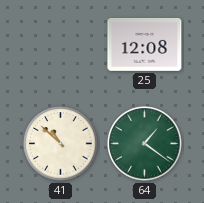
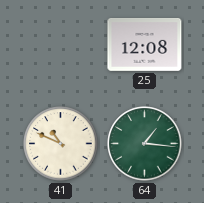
41: 10:52 -> 10:49
64: 1:21 -> 1:16
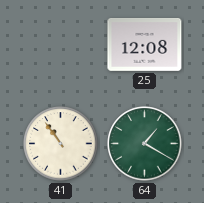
41: 10:49 -> 10:54
64: 1:16 -> 1:20
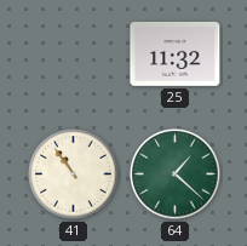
25: 12:08 -> 11:32
64: 1:20 -> 1:22
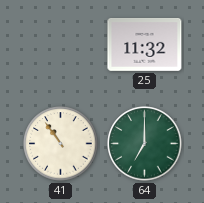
64: 1:22 -> 7:00
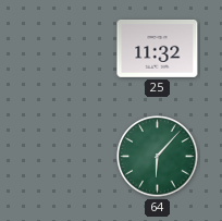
41: 10:54 -> none
64: 7:00 -> 6:07
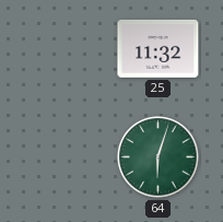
64: 6:07 -> 6:03
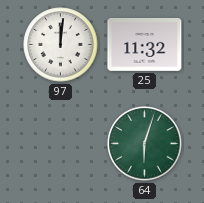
97: none -> 12:01
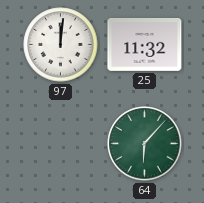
64: 6:03 -> 6:07
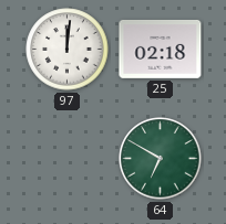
25: 11:32 -> 02:18
64: 6:07 -> 6:50
